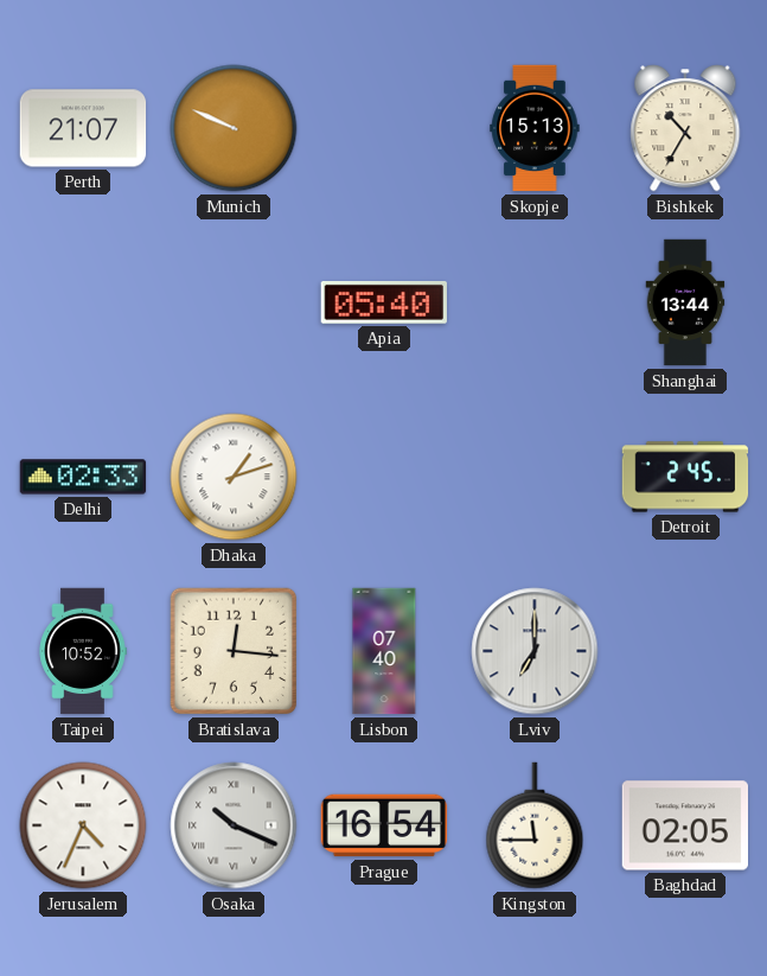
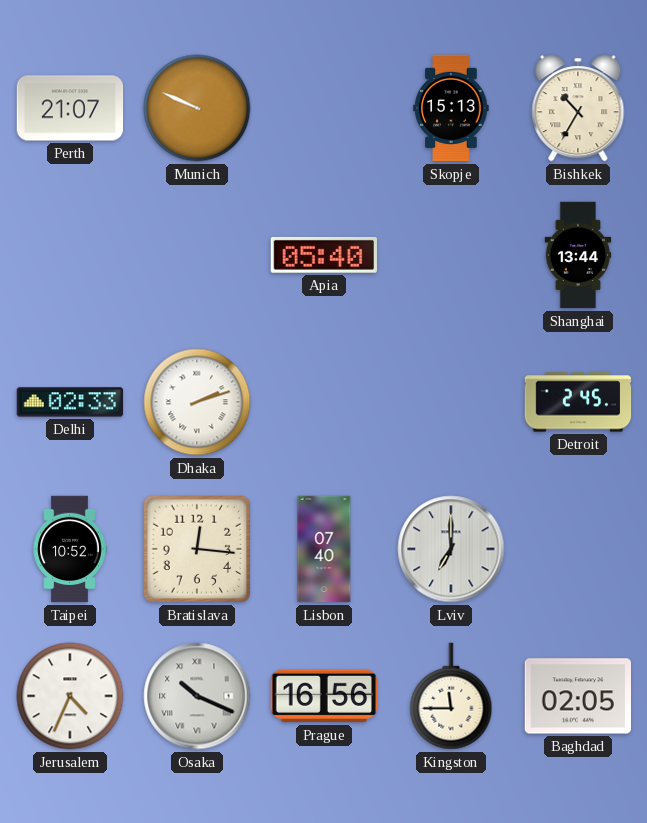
Dhaka: 1:12 -> 2:12
Prague: 16:54 -> 16:56
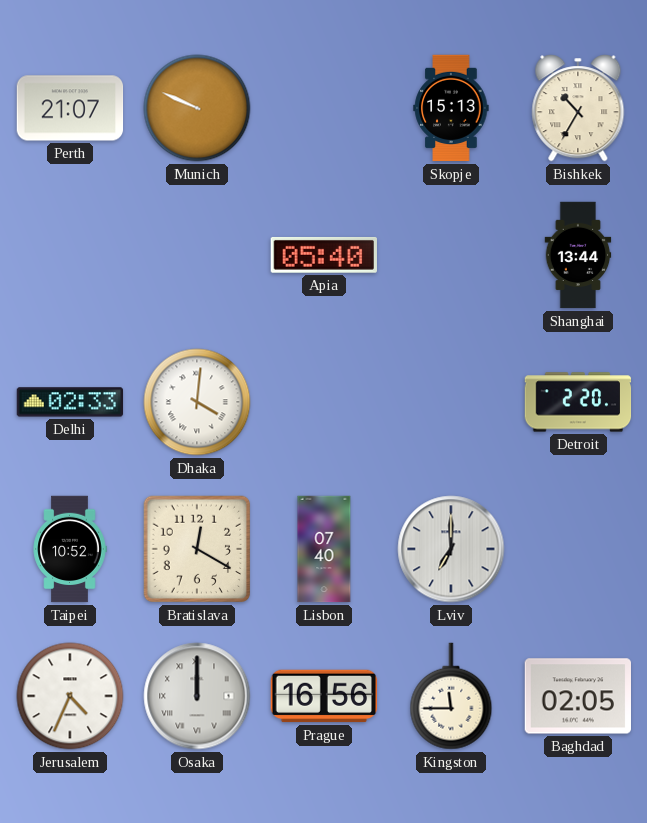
Dhaka: 2:12 -> 4:01
Detroit: 2:45 -> 2:20
Bratislava: 12:16 -> 12:20
Osaka: 10:19 -> 12:00
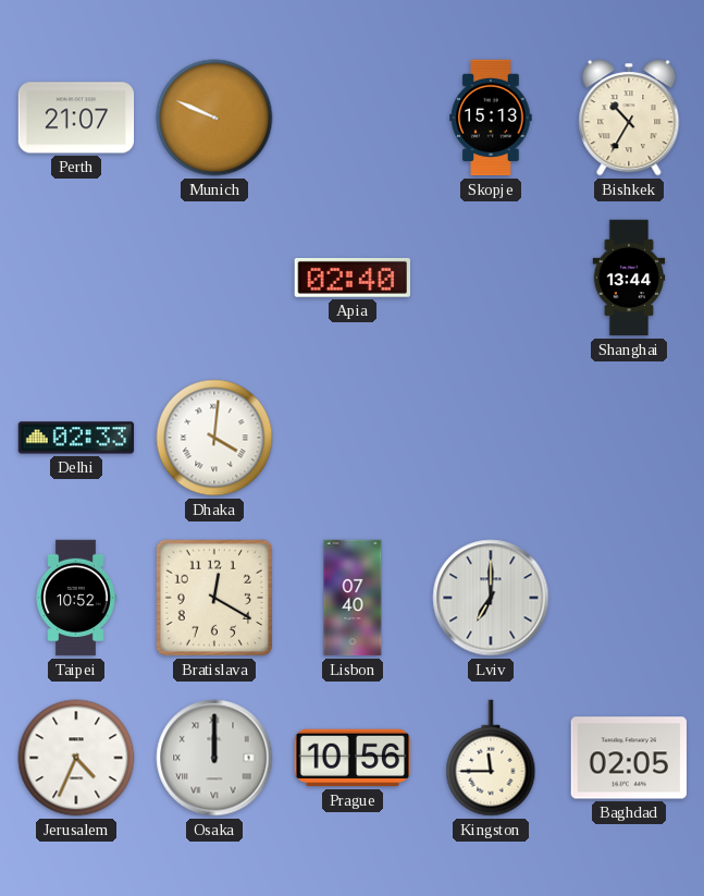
Apia: 05:40 -> 02:40
Detroit: 2:20 -> none
Prague: 16:56 -> 10:56
